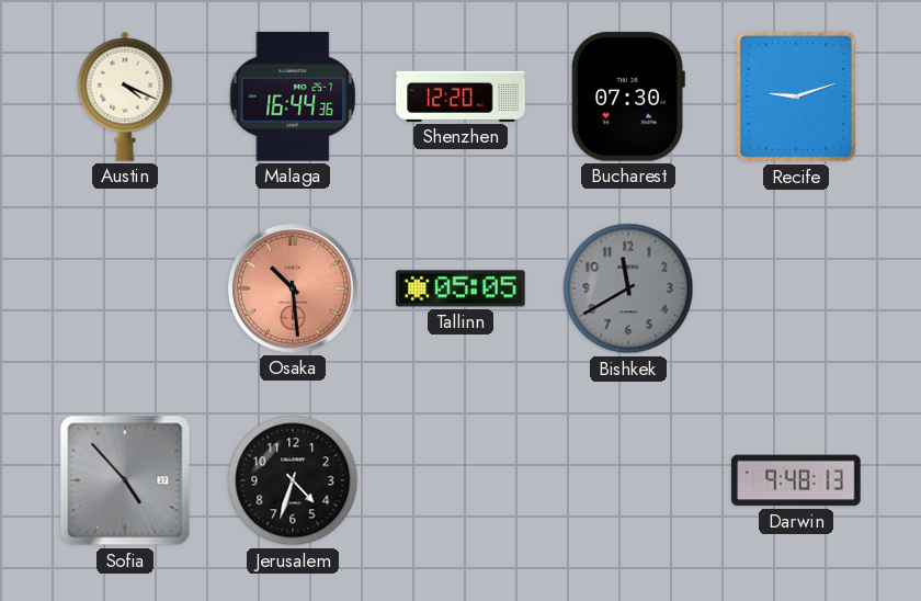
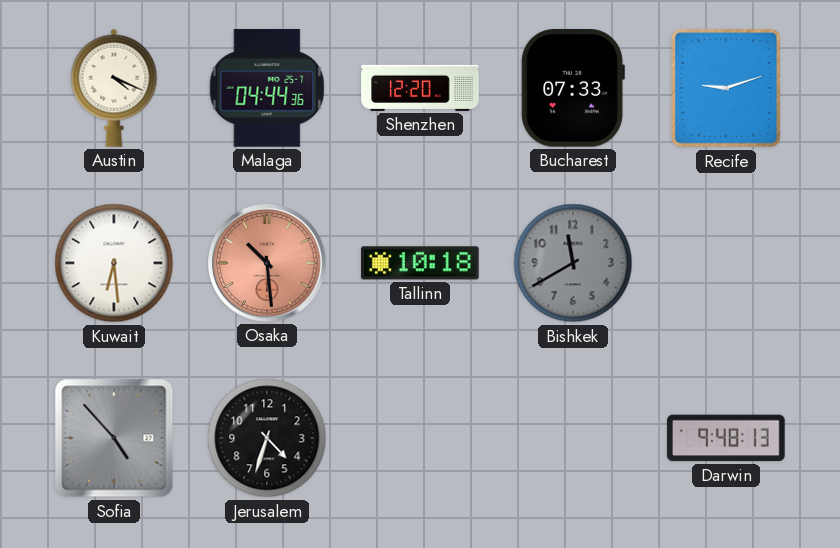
Malaga: 16:44 -> 04:44
Bucharest: 07:30 -> 07:33
Kuwait: none -> 6:29
Tallinn: 05:05 -> 10:18
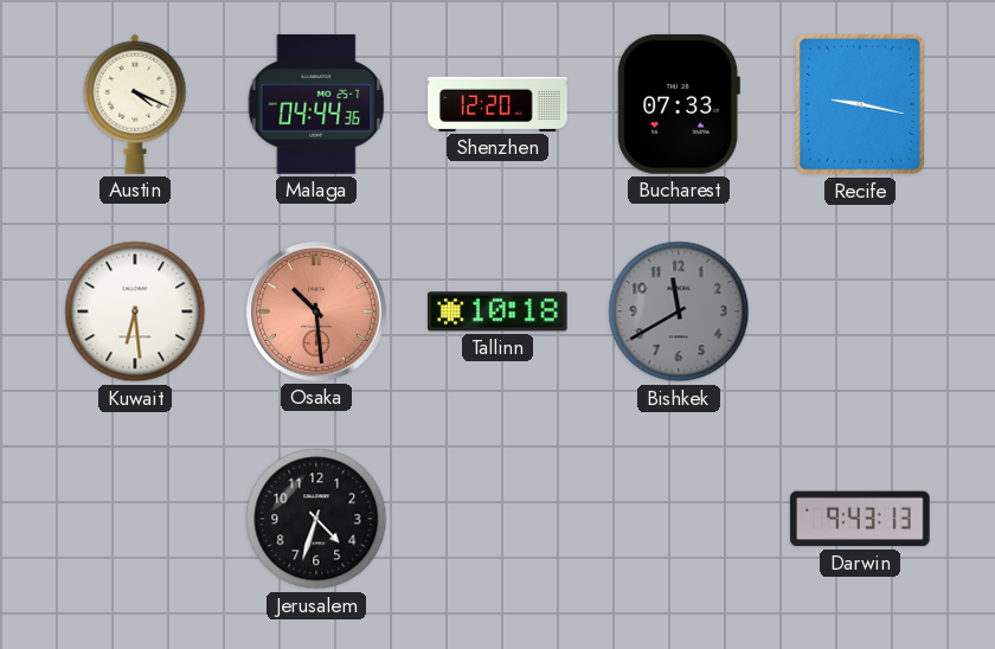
Recife: 9:12 -> 9:17
Sofia: 4:53 -> none
Darwin: 9:48 -> 9:43
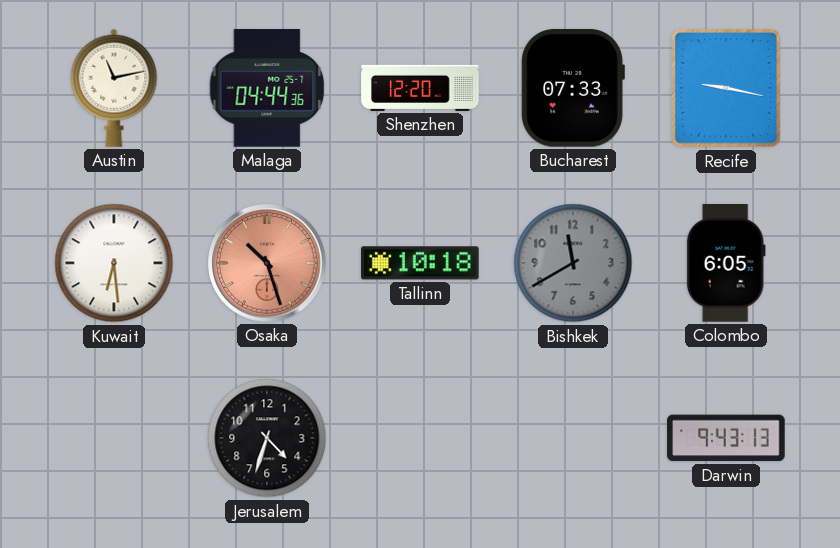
Austin: 4:19 -> 11:13
Osaka: 10:29 -> 10:27
Colombo: none -> 6:05
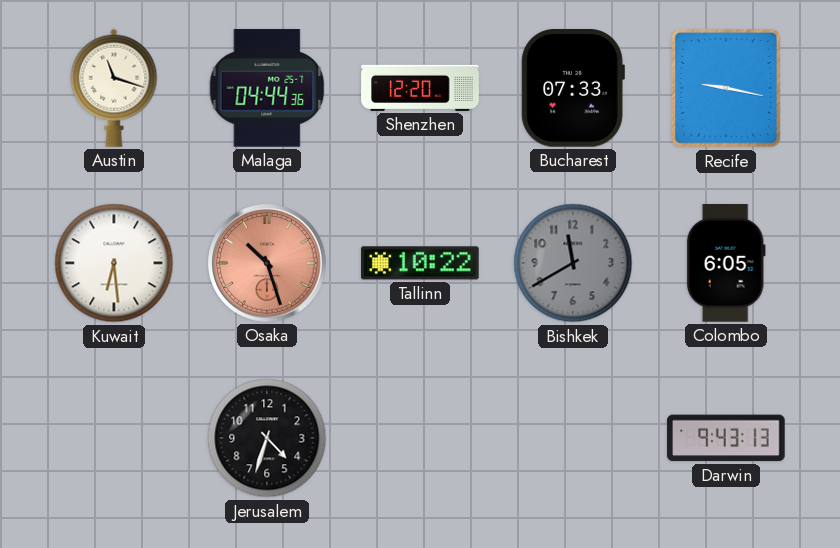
Austin: 11:13 -> 11:18
Tallinn: 10:18 -> 10:22
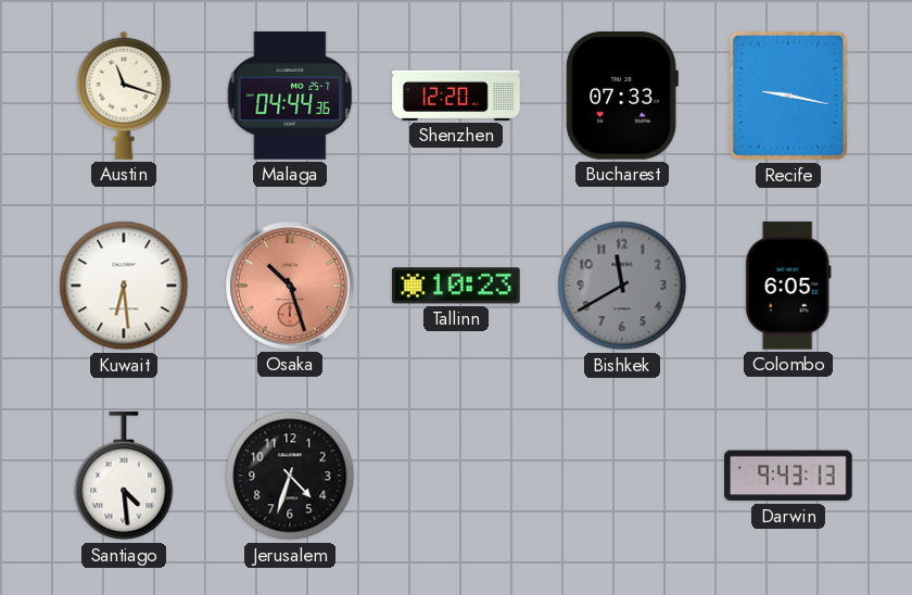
Tallinn: 10:22 -> 10:23
Santiago: none -> 4:29
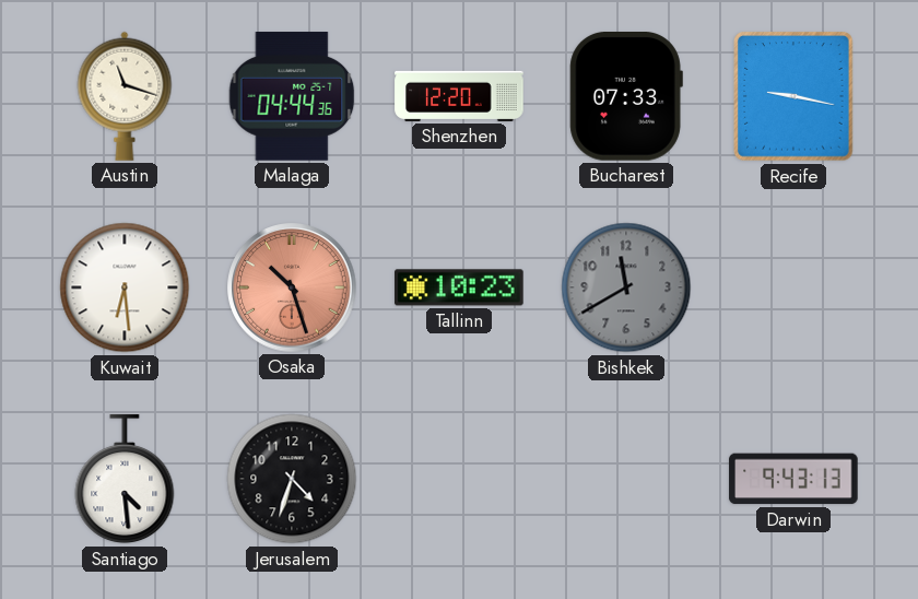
Colombo: 6:05 -> none
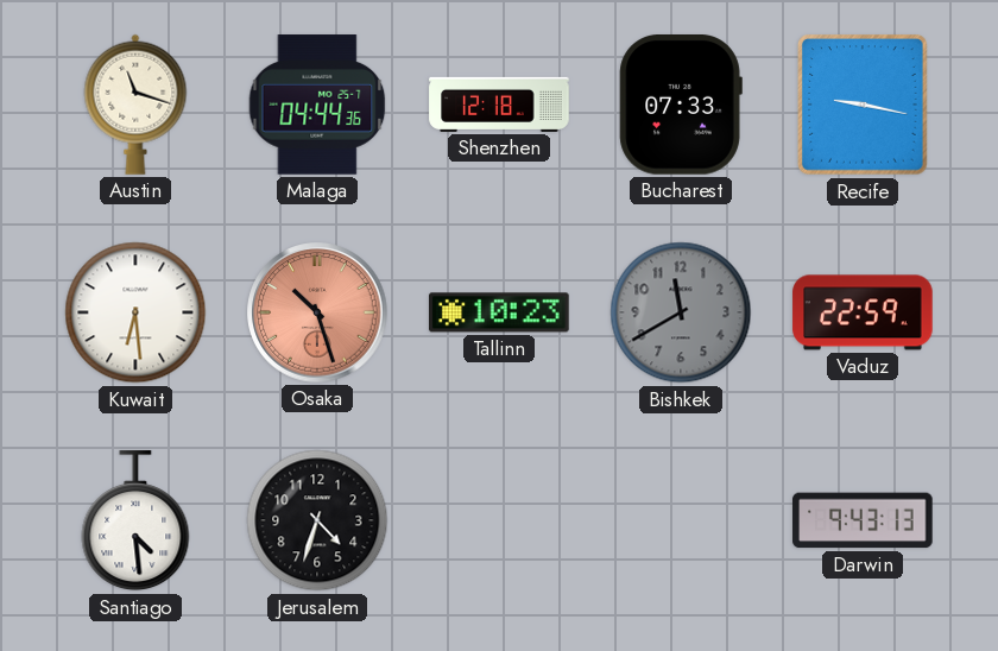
Shenzhen: 12:20 -> 12:18
Vaduz: none -> 22:59
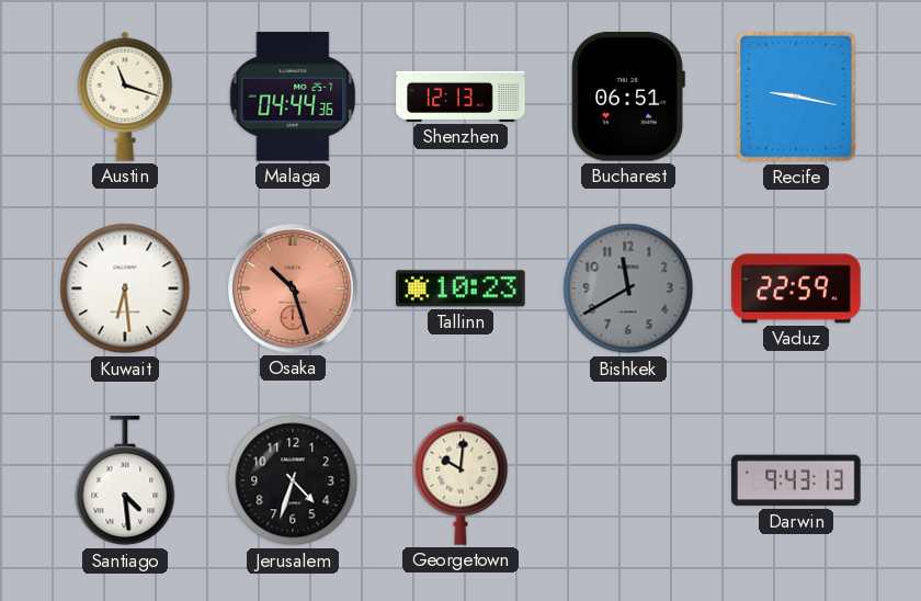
Shenzhen: 12:18 -> 12:13
Bucharest: 07:33 -> 06:51
Georgetown: none -> 10:01
